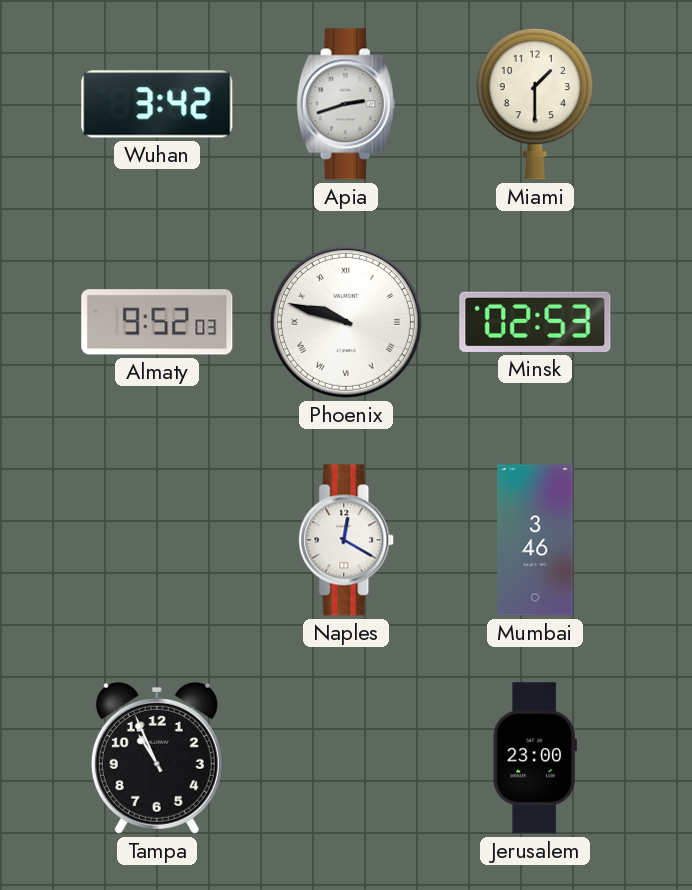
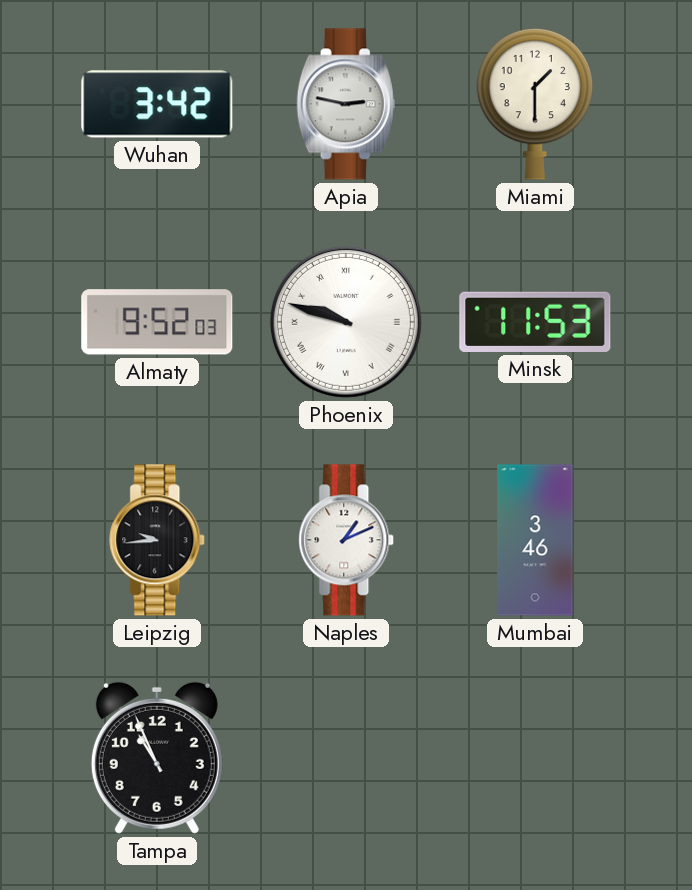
Apia: 2:42 -> 2:47
Minsk: 02:53 -> 11:53
Leipzig: none -> 9:44
Naples: 12:20 -> 1:11
Jerusalem: 23:00 -> none
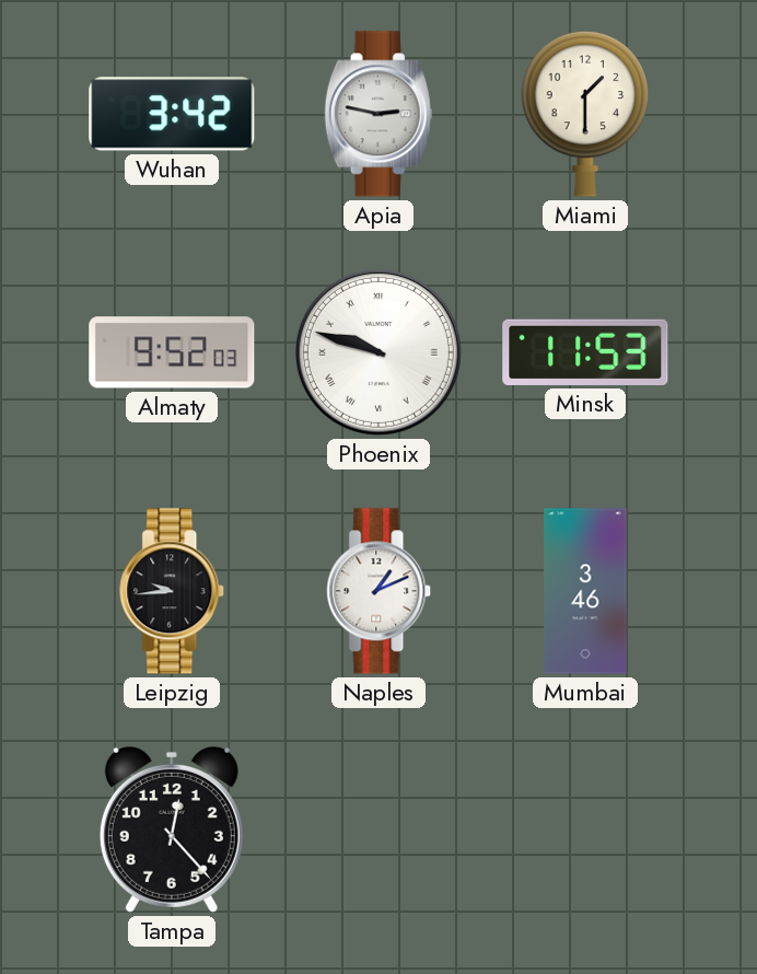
Tampa: 10:56 -> 12:23
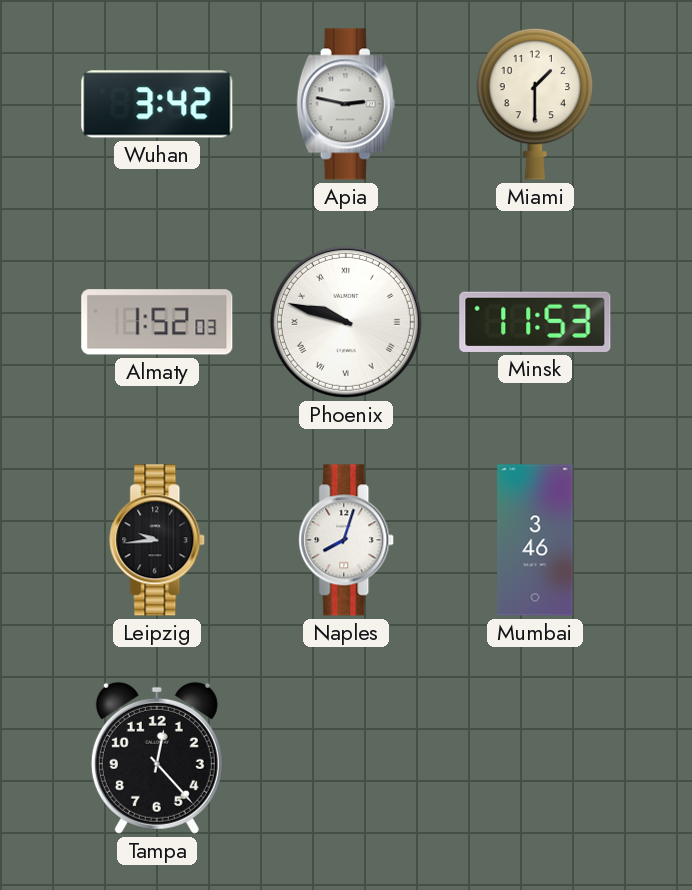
Almaty: 9:52 -> 1:52
Naples: 1:11 -> 8:03
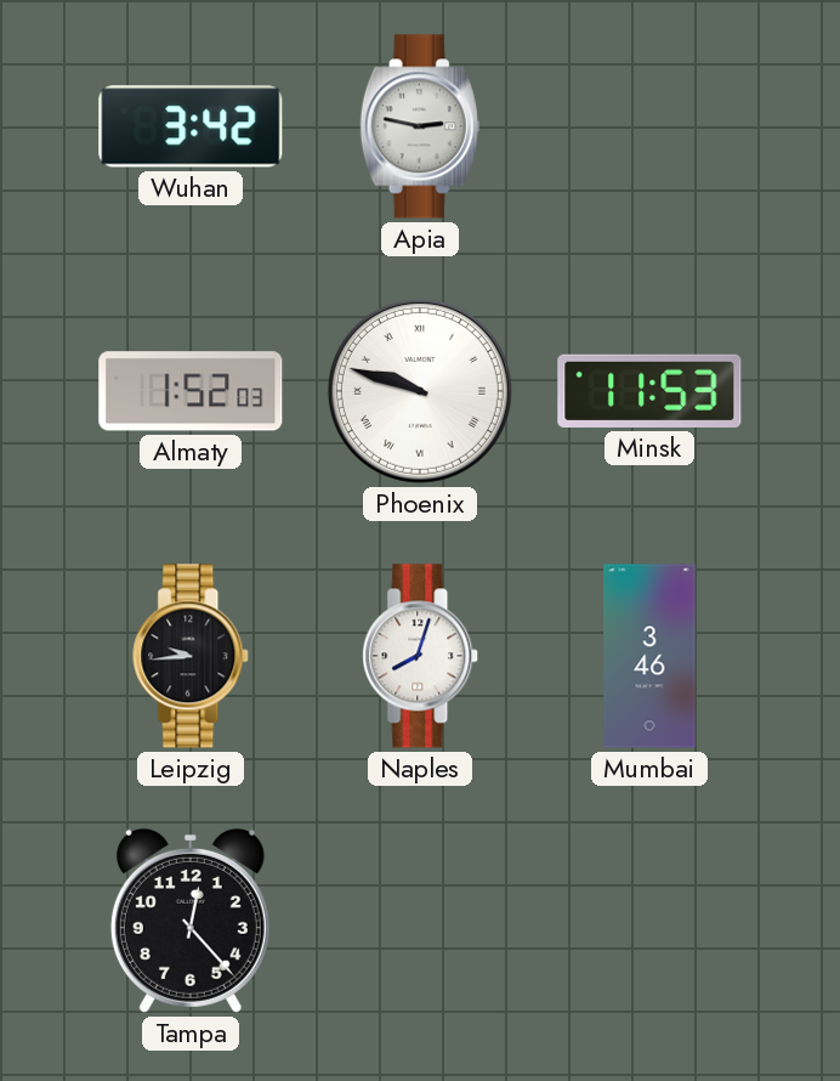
Miami: 1:30 -> none
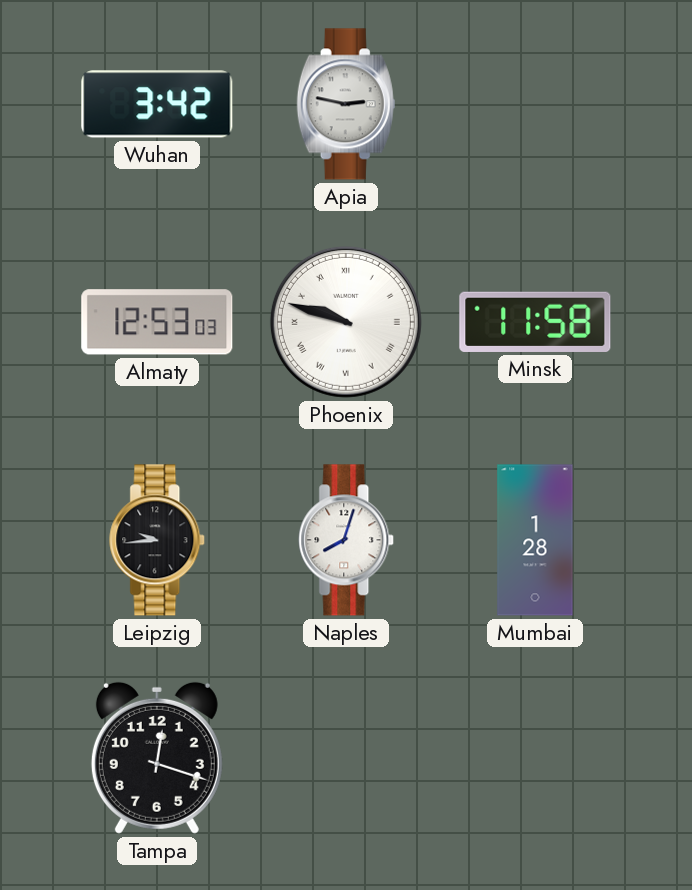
Almaty: 1:52 -> 12:53
Minsk: 11:53 -> 11:58
Mumbai: 3:46 -> 1:28
Tampa: 12:23 -> 12:18
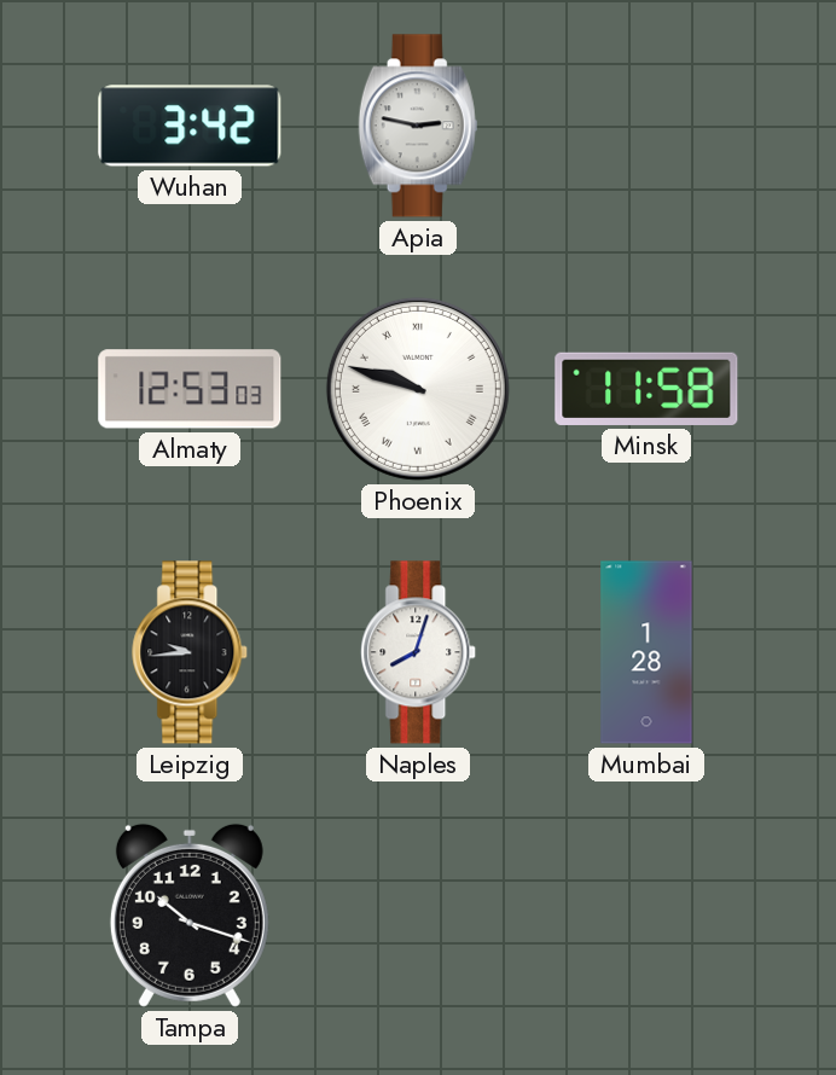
Tampa: 12:18 -> 10:18
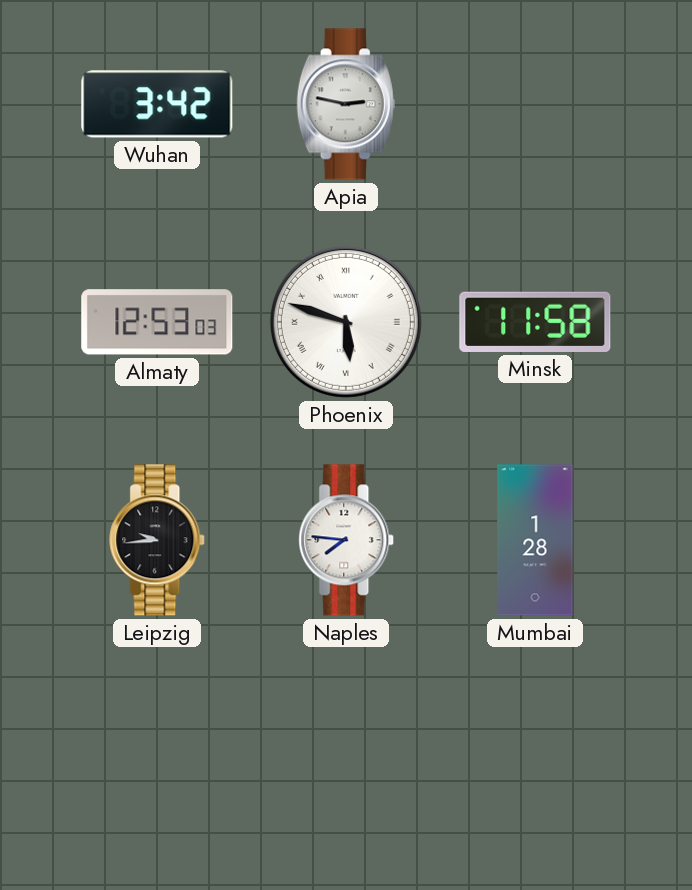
Phoenix: 9:48 -> 5:48
Naples: 8:03 -> 7:46
Tampa: 10:18 -> none
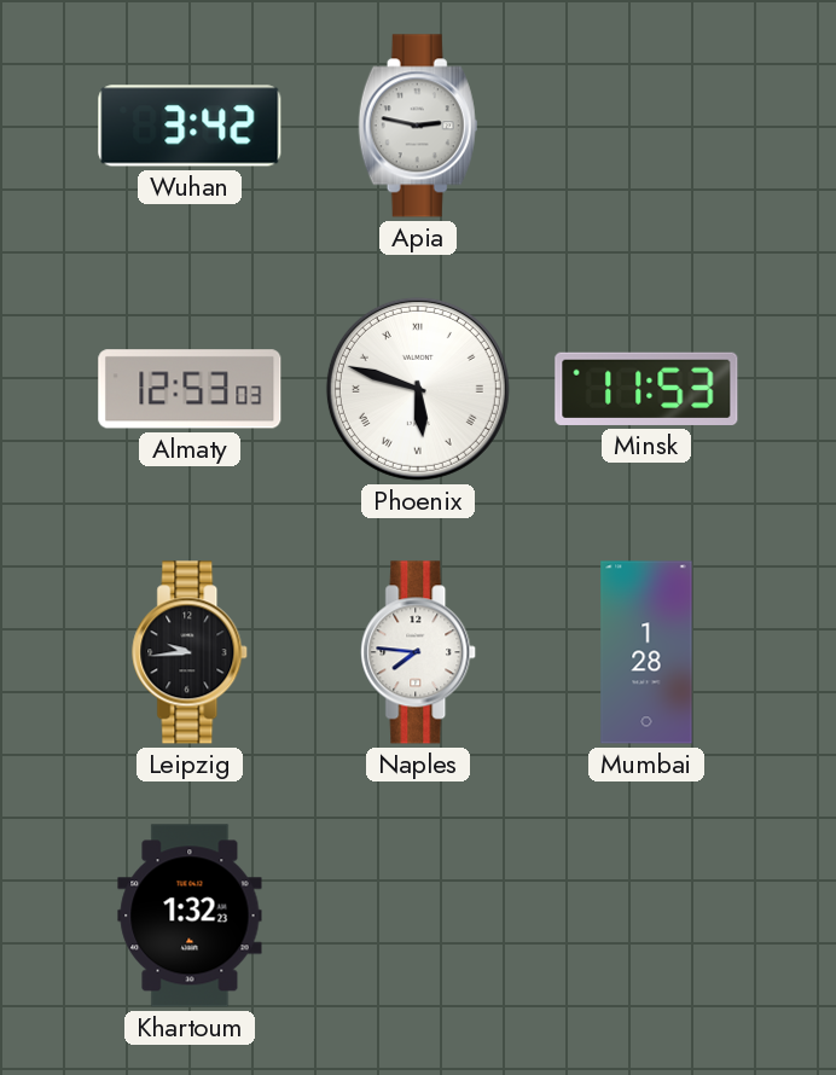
Minsk: 11:58 -> 11:53
Khartoum: none -> 1:32
